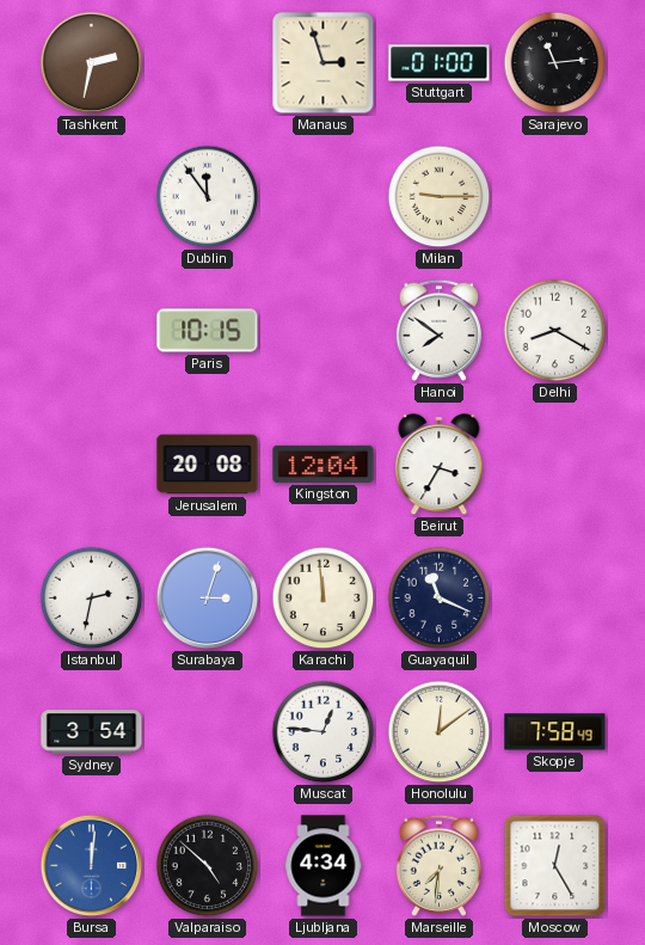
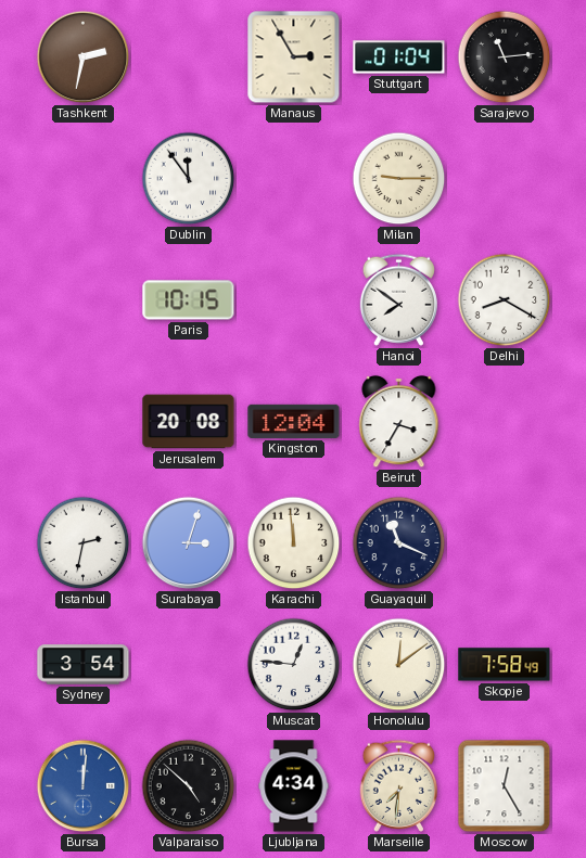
Manaus: 2:57 -> 2:55
Stuttgart: 01:00 -> 01:04
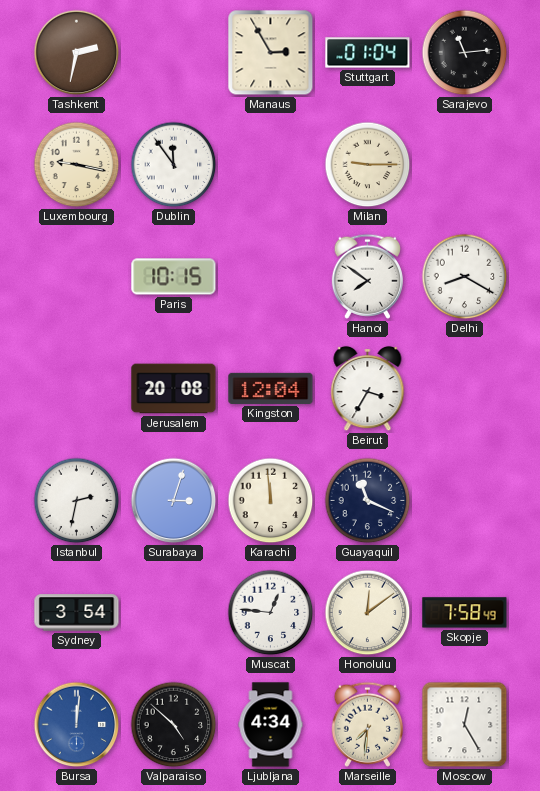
Luxembourg: none -> 9:17
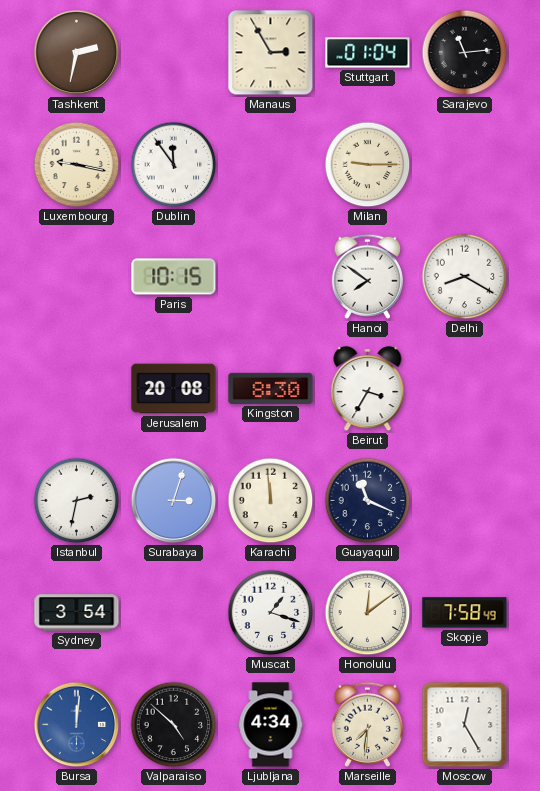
Kingston: 12:04 -> 8:30
Muscat: 12:46 -> 1:18
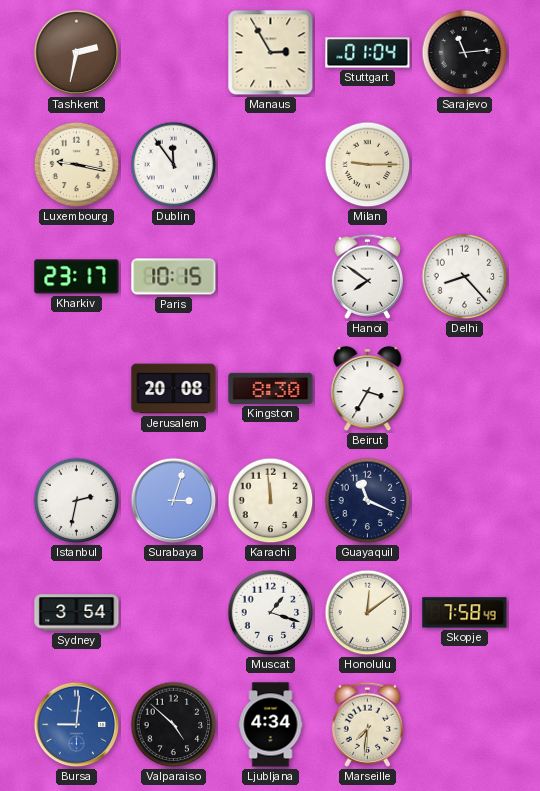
Kharkiv: none -> 23:17
Delhi: 8:20 -> 8:23
Bursa: 12:01 -> 9:01
Moscow: 12:25 -> none
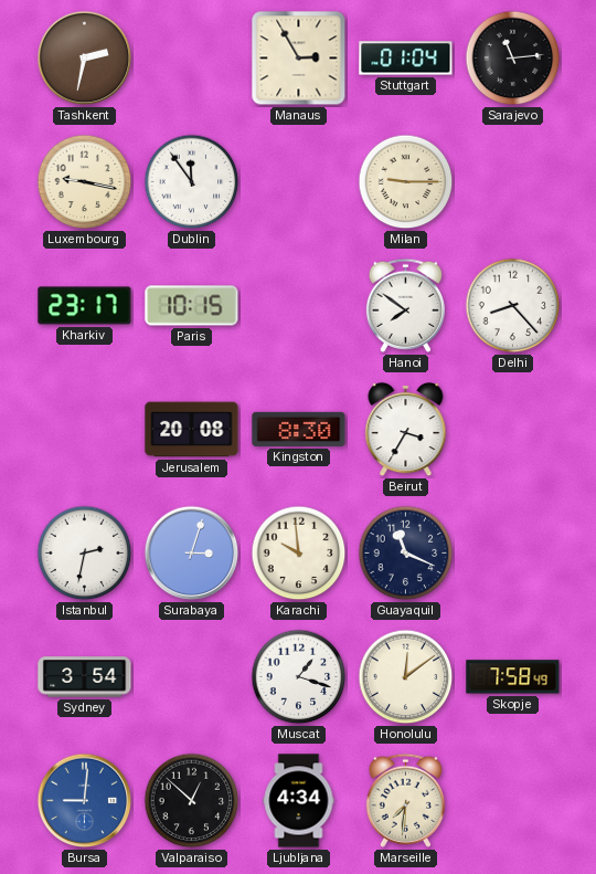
Karachi: 11:59 -> 9:59
Valparaiso: 4:52 -> 12:52
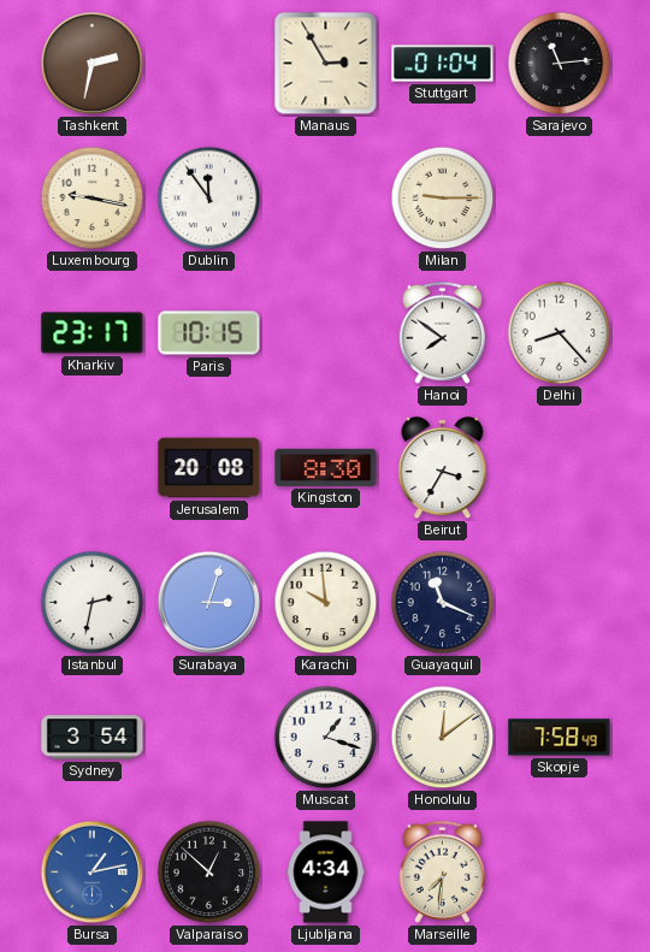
Bursa: 9:01 -> 1:13
